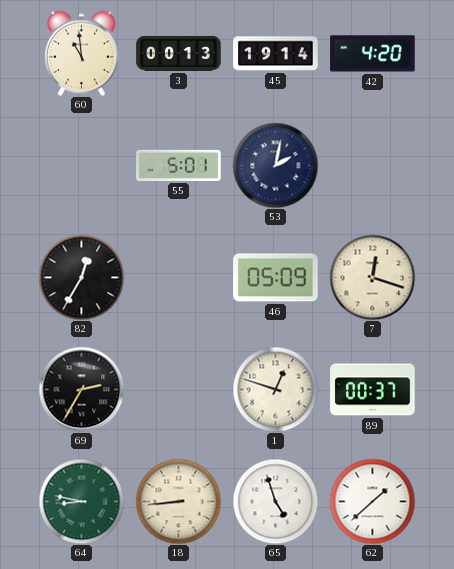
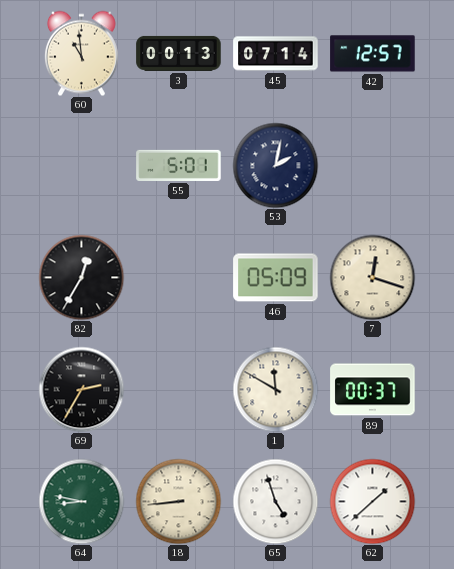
45: 19:14 -> 07:14
42: 4:20 -> 12:57
1: 12:48 -> 11:50
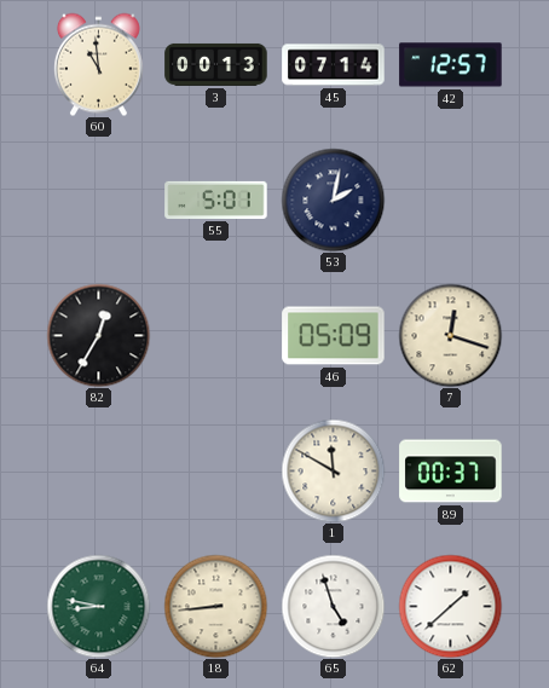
69: 2:35 -> none
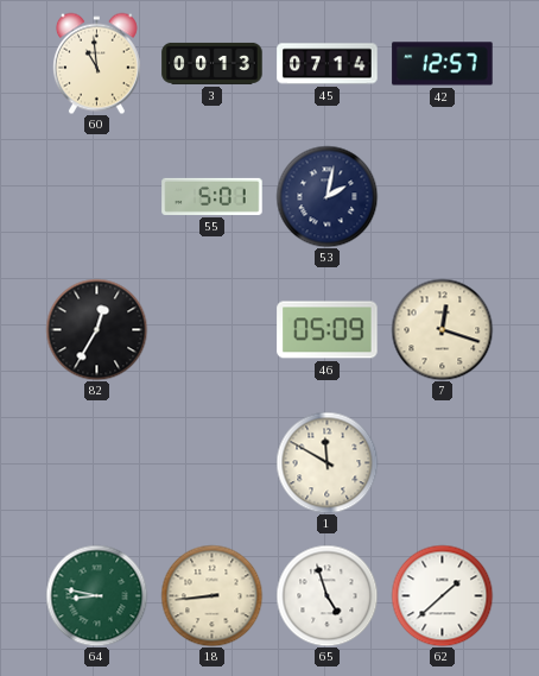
89: 00:37 -> none
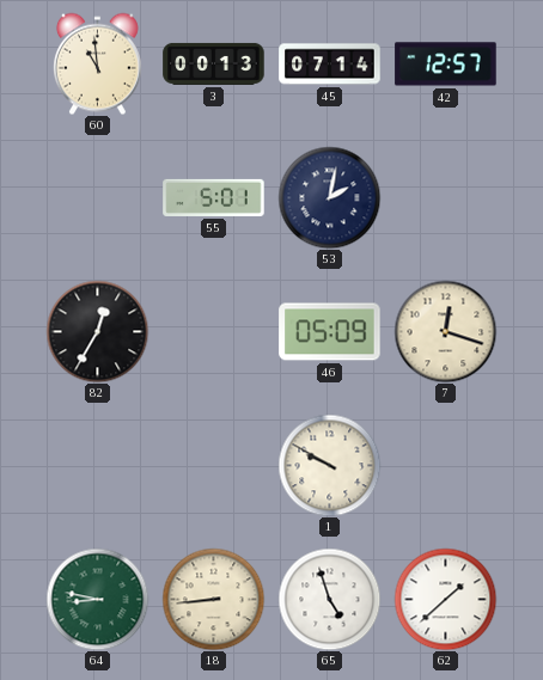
1: 11:50 -> 9:50
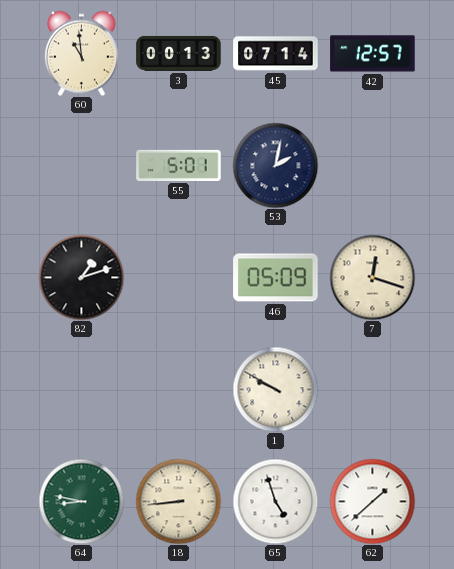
82: 12:35 -> 1:12
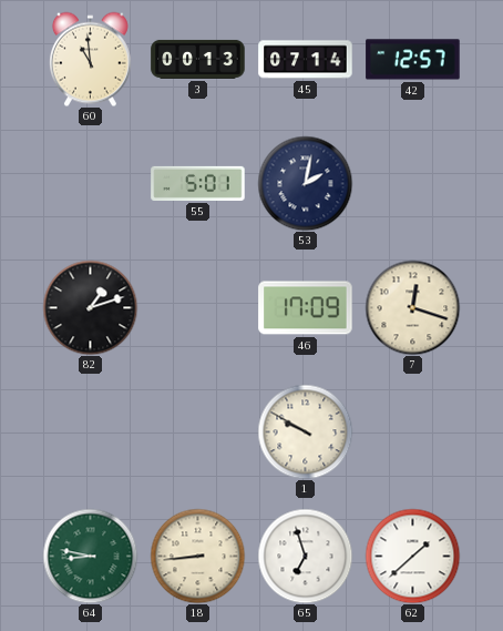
46: 05:09 -> 17:09
65: 4:57 -> 6:57
